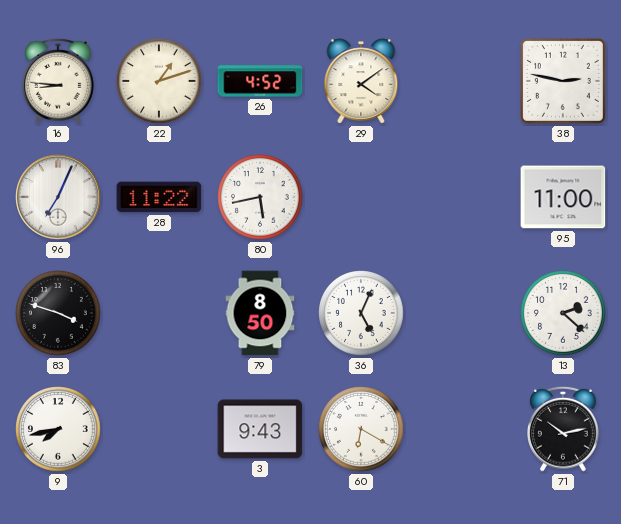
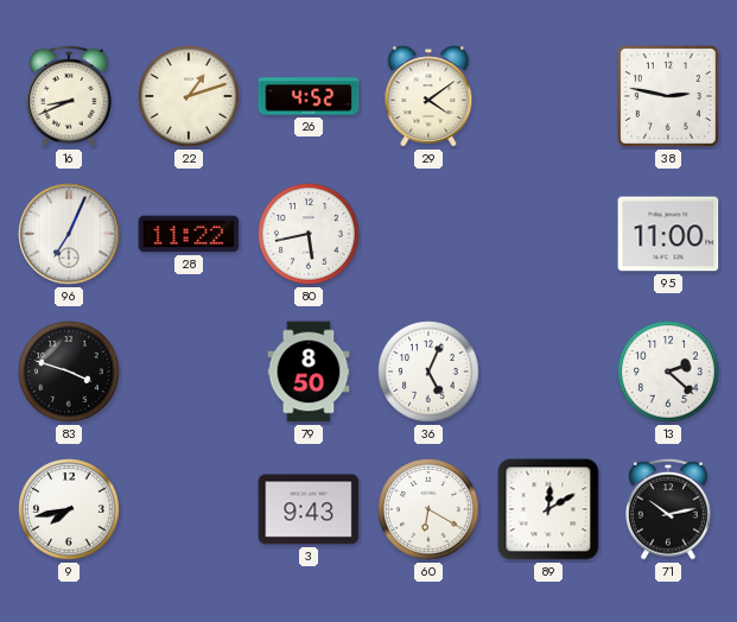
16: 8:46 -> 8:41
89: none -> 12:10
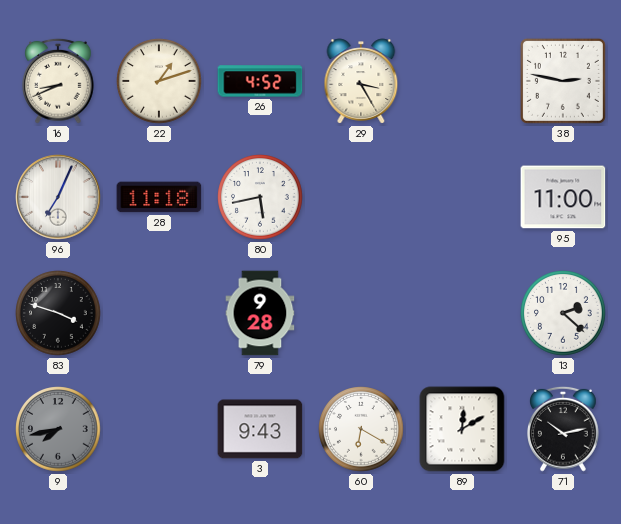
29: 4:09 -> 3:25
28: 11:22 -> 11:18
79: 8:50 -> 9:28
36: 5:04 -> none
9 dial: white -> grey
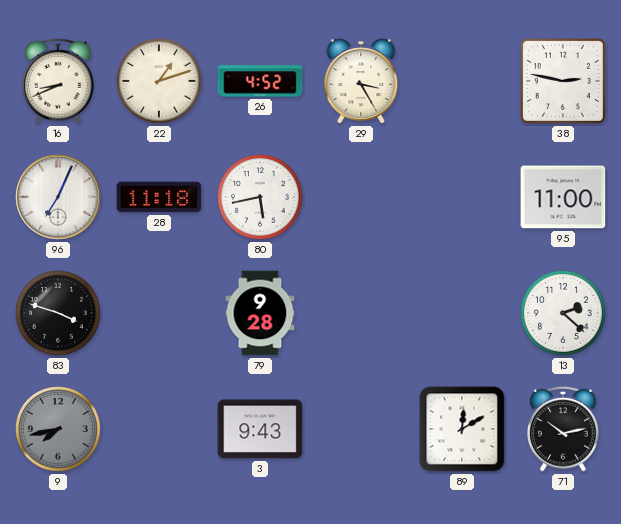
60: 6:20 -> none
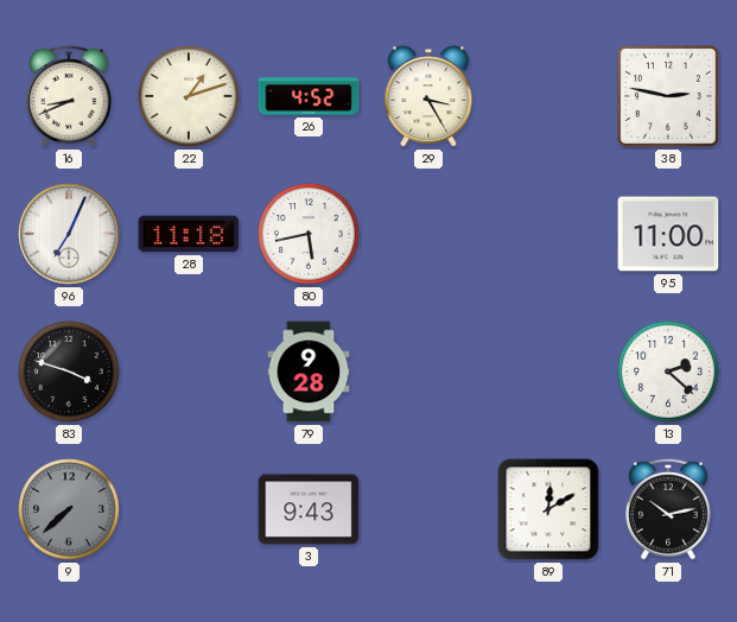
9: 7:43 -> 7:38
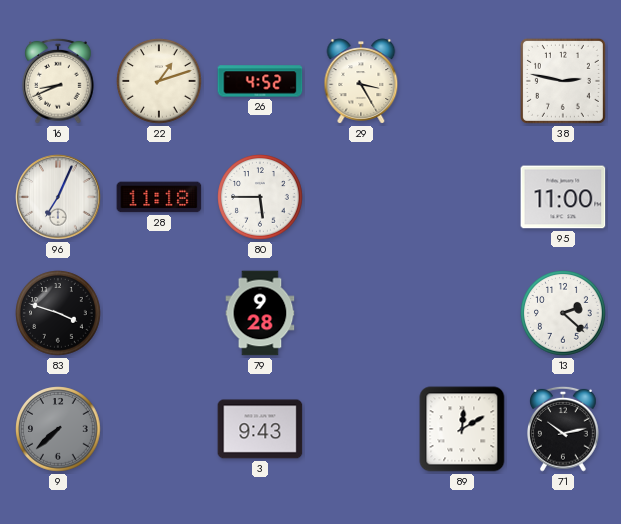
80: 5:43 -> 5:45
